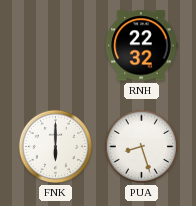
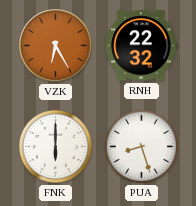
VZK: none -> 6:25
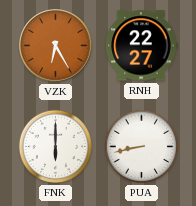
RNH: 22:32 -> 22:27
PUA: 8:27 -> 8:43
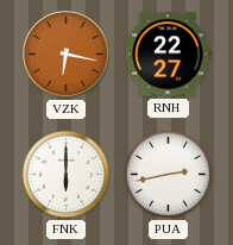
VZK: 6:25 -> 6:17
PUA: 8:43 -> 2:43
